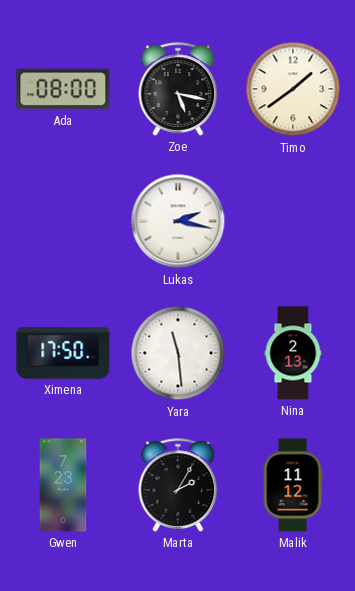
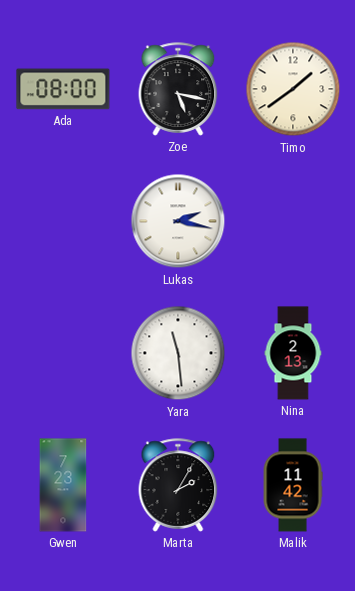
Ximena: 17:50 -> none
Malik: 11:12 -> 11:42
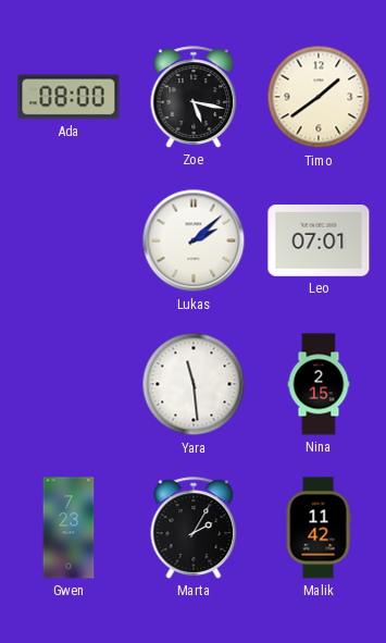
Lukas: 2:17 -> 2:08
Leo: none -> 07:01
Nina: 2:13 -> 2:15
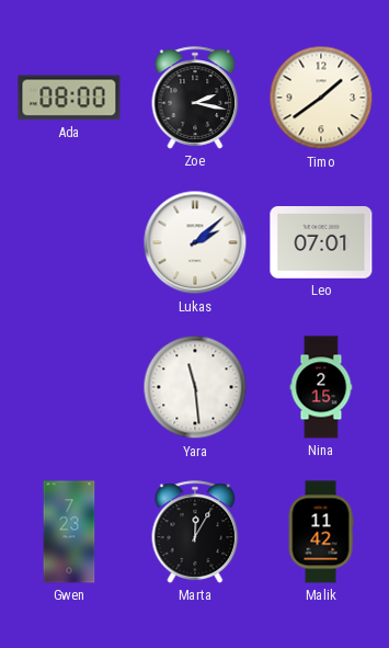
Zoe: 5:17 -> 2:17
Marta: 2:05 -> 12:05
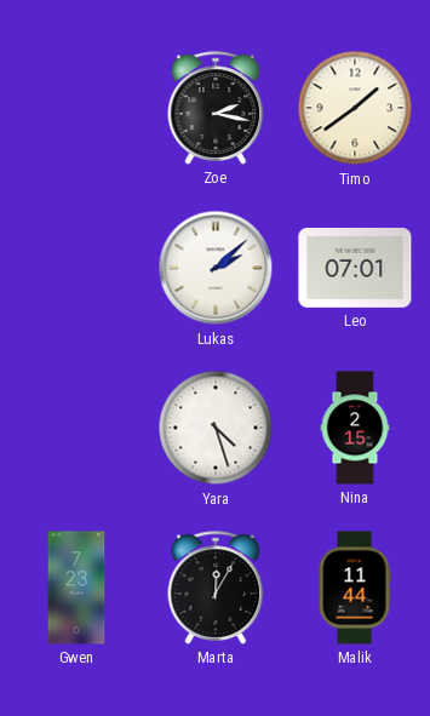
Ada: 08:00 -> none
Yara: 11:29 -> 4:27
Malik: 11:42 -> 11:44
